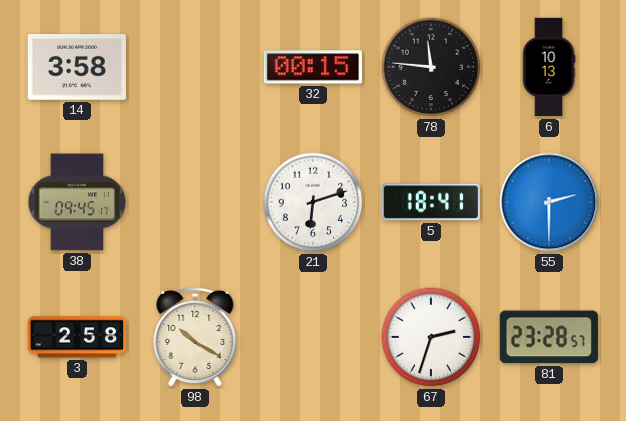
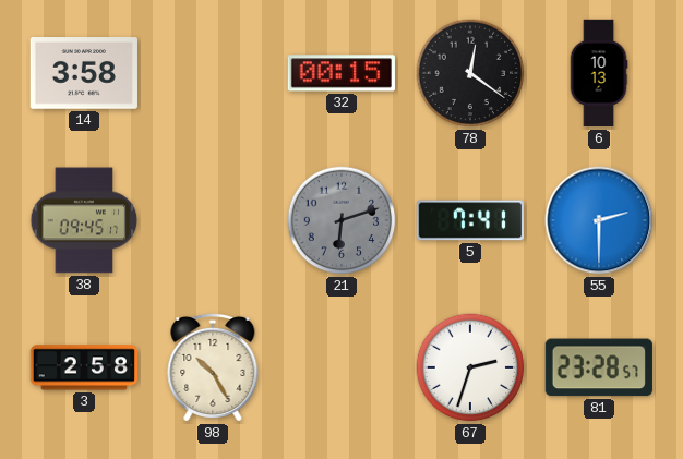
78: 11:46 -> 12:21
21 dial: white -> grey
5: 18:41 -> 7:41
98: 10:20 -> 10:25
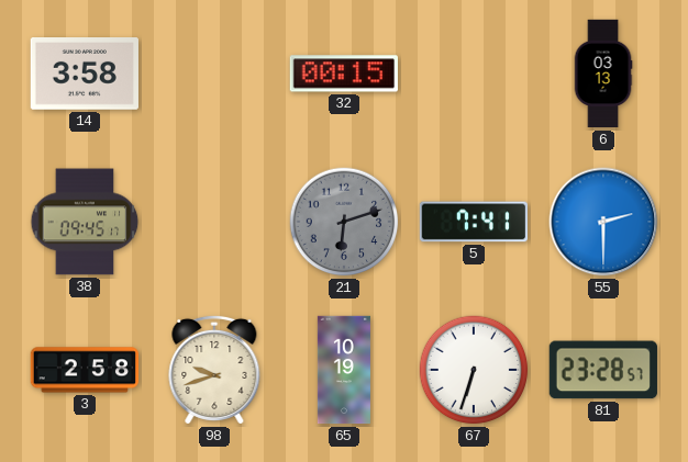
78: 12:21 -> none
6: 10:13 -> 03:13
98: 10:25 -> 9:42
65: none -> 10:19
67: 2:33 -> 6:33
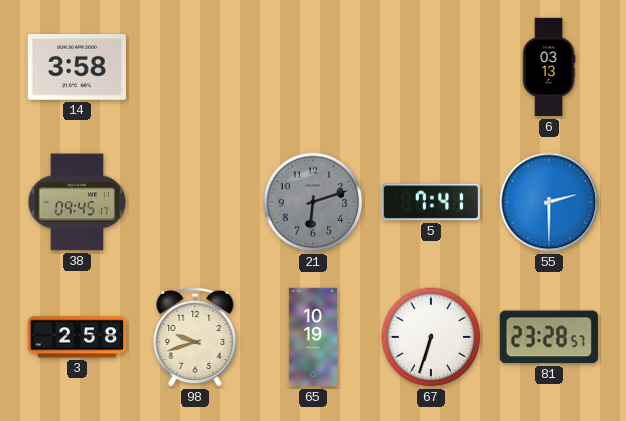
32: 00:15 -> none
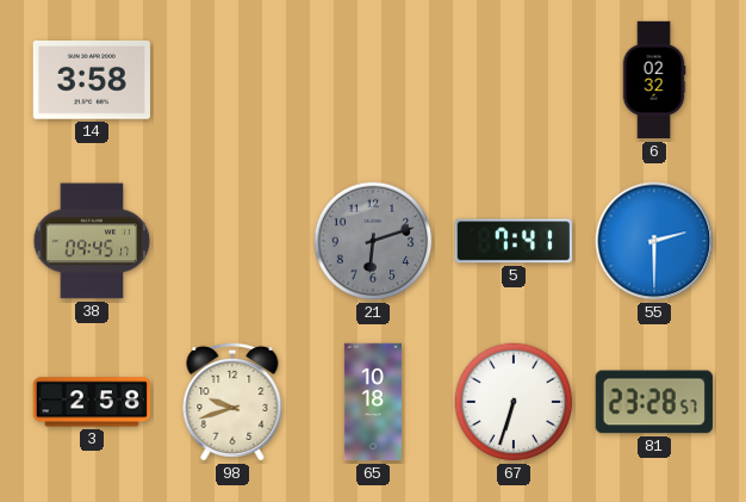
6: 03:13 -> 02:32
65: 10:19 -> 10:18
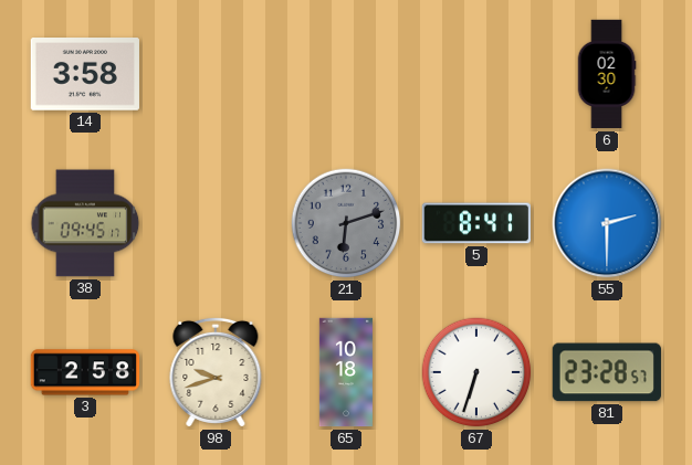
6: 02:32 -> 02:30
5: 7:41 -> 8:41
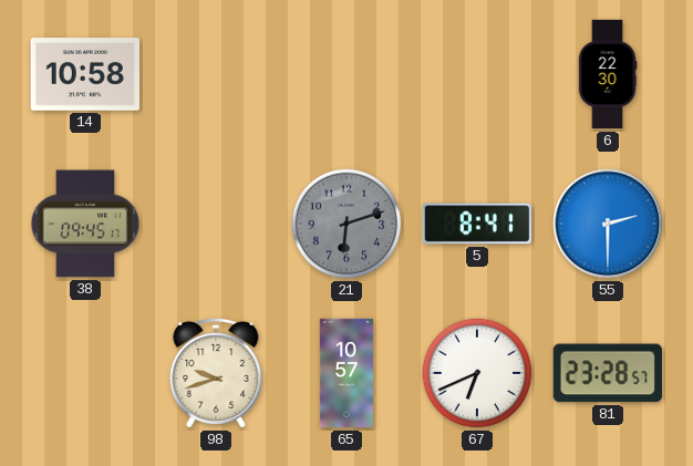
14: 3:58 -> 10:58
6: 02:30 -> 22:30
3: 2:58 -> none
65: 10:18 -> 10:57
67: 6:33 -> 6:41
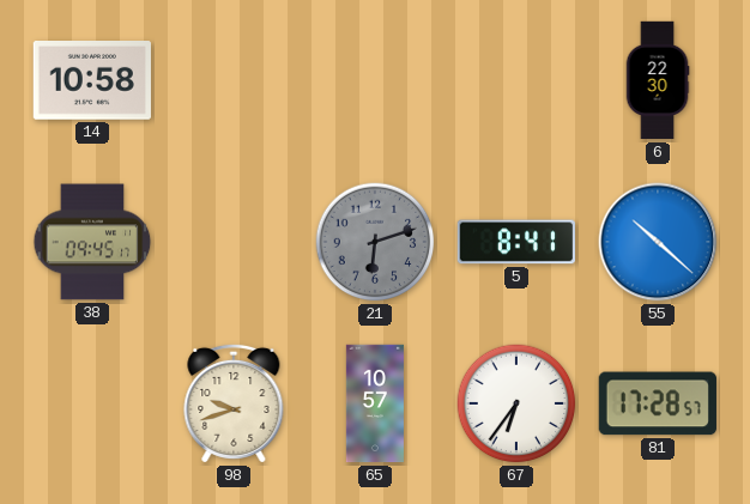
55: 2:30 -> 10:22
67: 6:41 -> 6:36
81: 23:28 -> 17:28
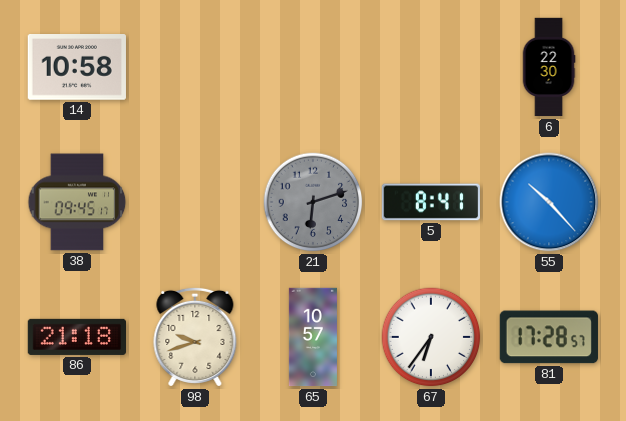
55: 10:22 -> 10:23
86: none -> 21:18
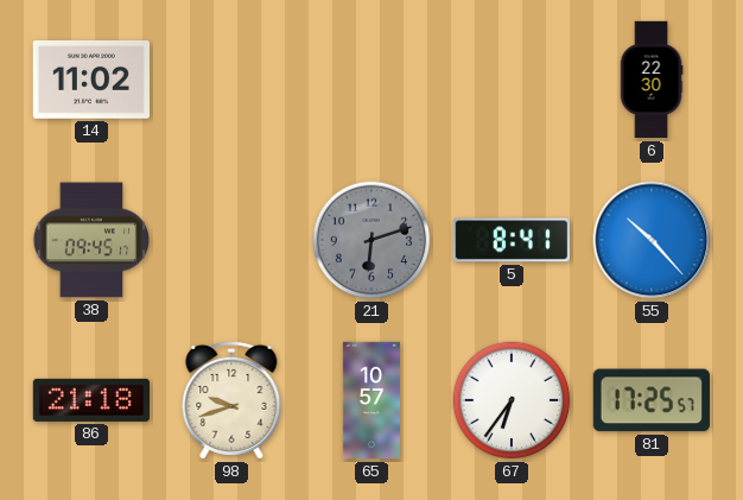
14: 10:58 -> 11:02
81: 17:28 -> 17:25
